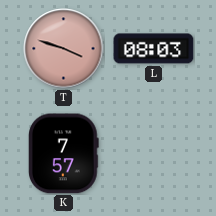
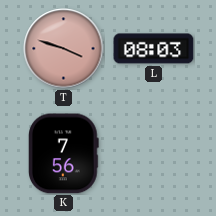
K: 7:57 -> 7:56
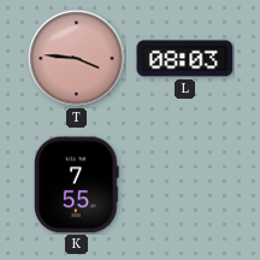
T: 3:48 -> 3:46
K: 7:56 -> 7:55
